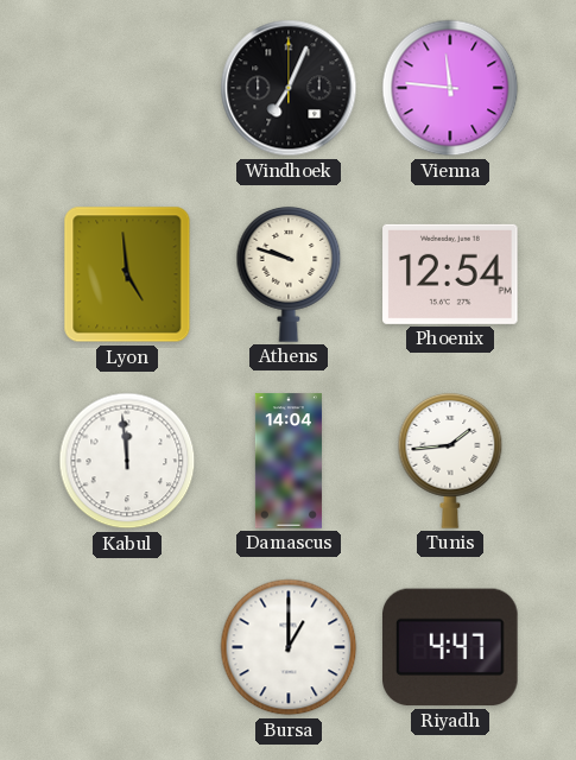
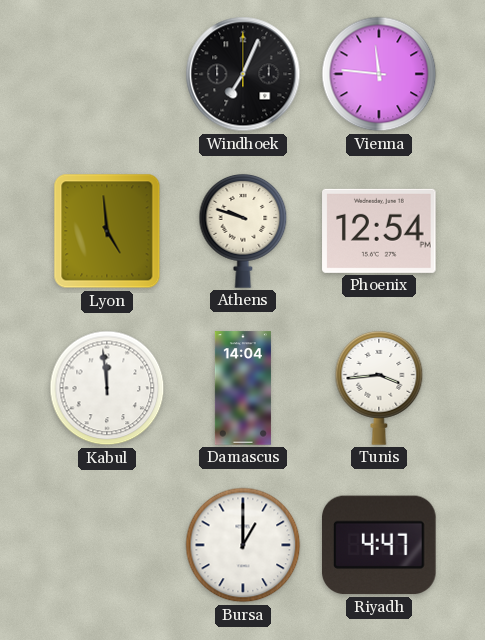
Tunis: 1:44 -> 3:44
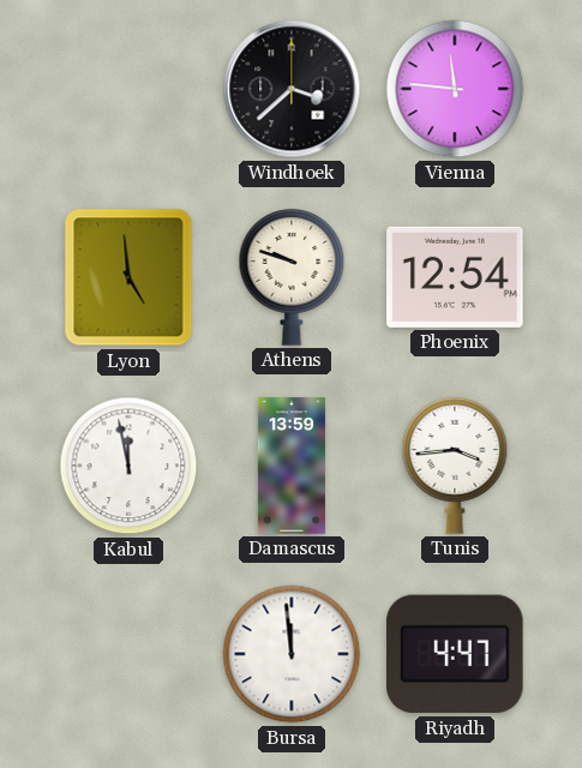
Windhoek: 7:04 -> 3:38
Kabul: 11:59 -> 11:58
Damascus: 14:04 -> 13:59
Bursa: 1:00 -> 11:59
